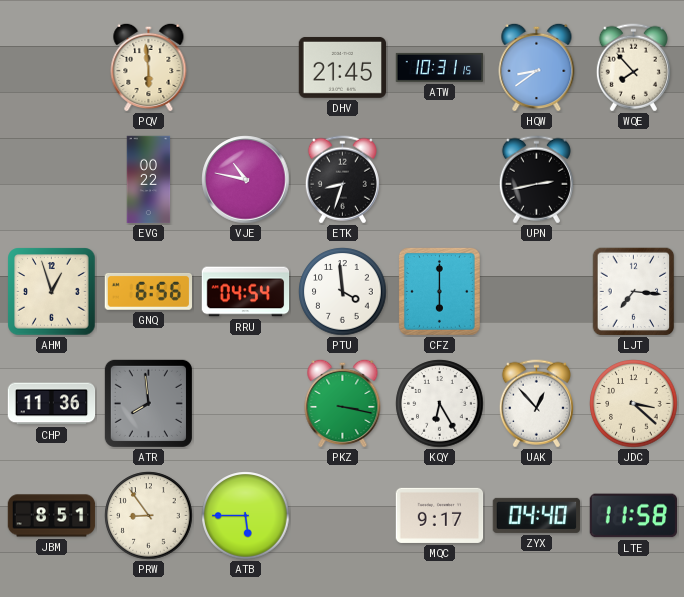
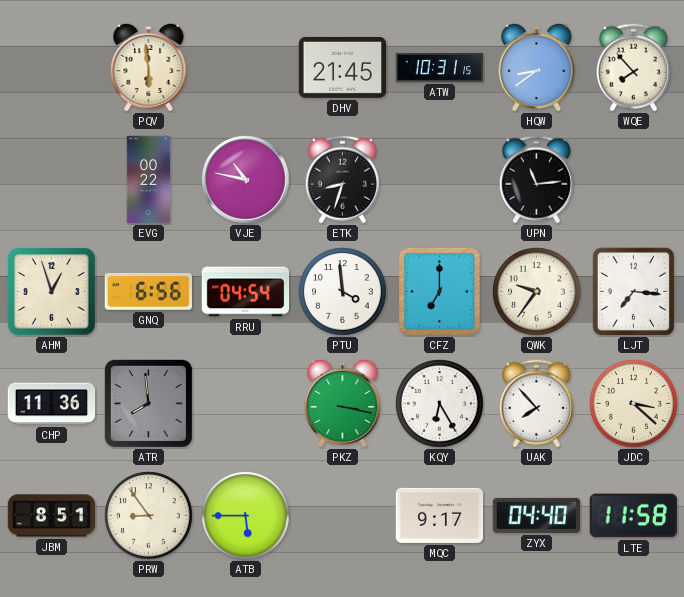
UPN: 2:43 -> 11:14
CFZ: 6:00 -> 7:00
QWK: none -> 9:36
UAK: 12:53 -> 7:53
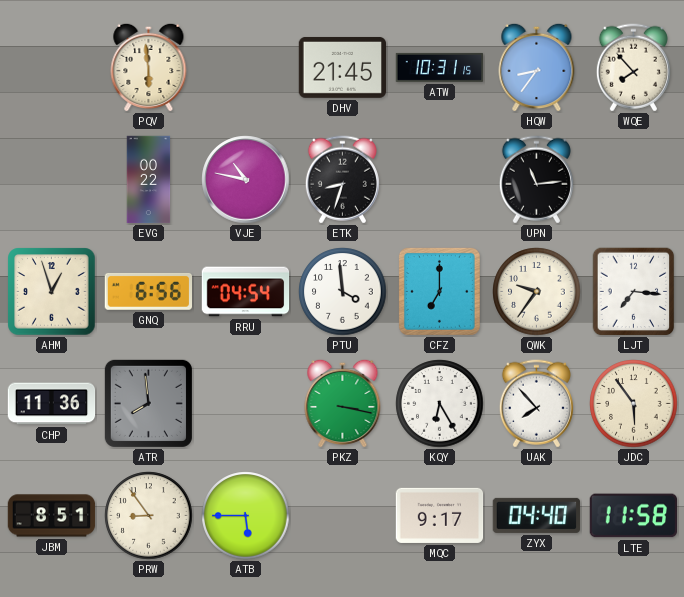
HQW: 8:39 -> 8:36
JDC: 3:22 -> 5:54
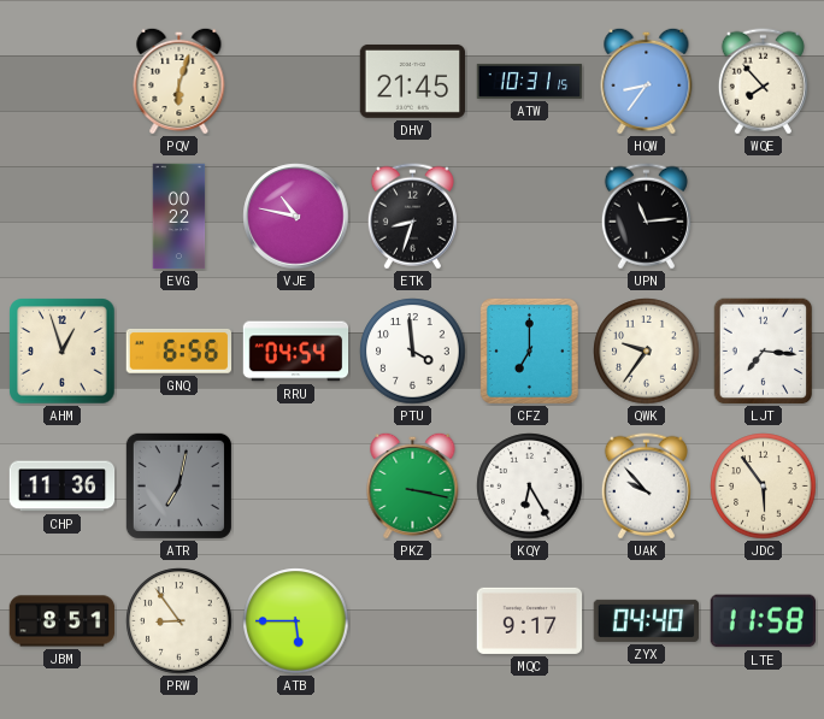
PQV: 5:59 -> 6:03
ATR: 7:59 -> 7:02
UAK: 7:53 -> 9:53
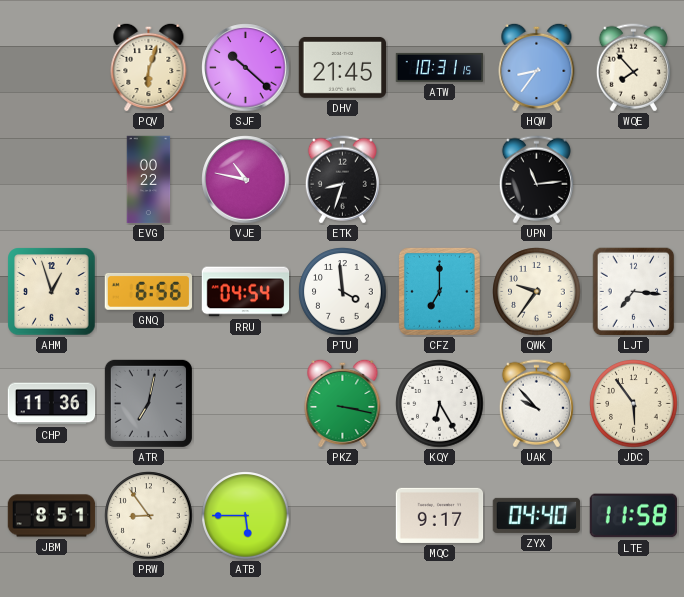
SJF: none -> 10:22
